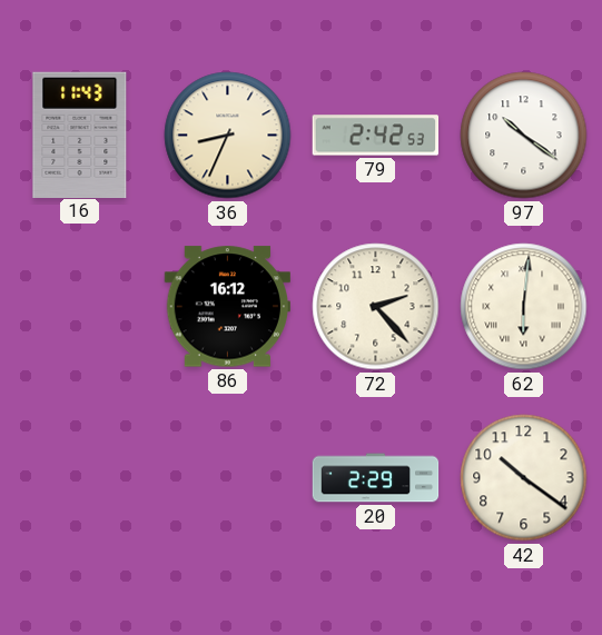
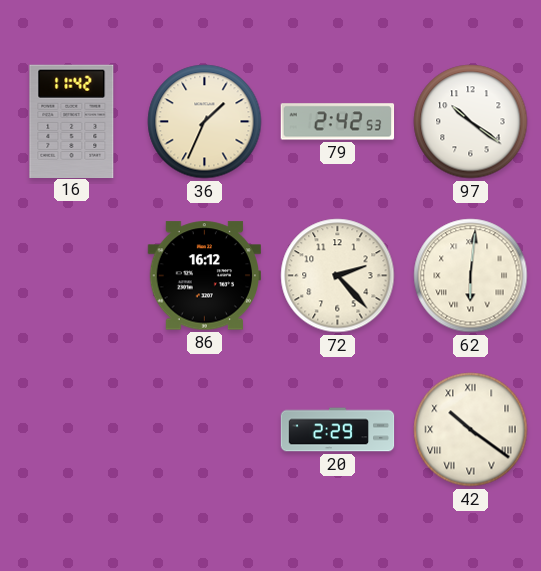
16: 11:43 -> 11:42
36: 8:34 -> 1:34
42 numerals: Arabic -> Roman
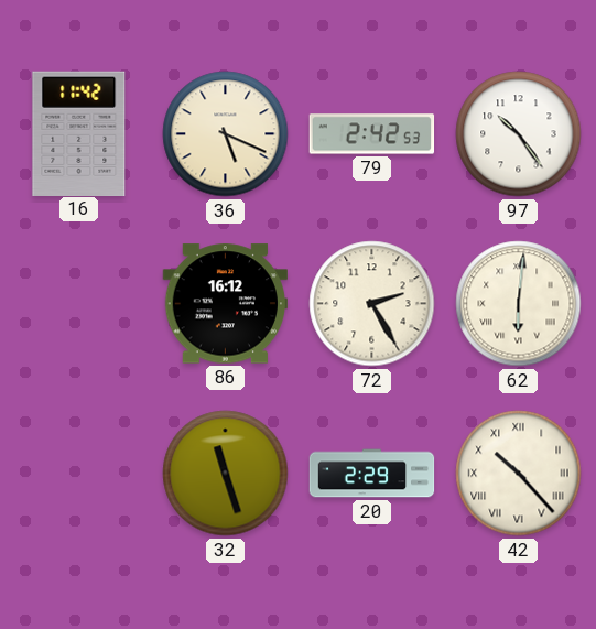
36: 1:34 -> 5:19
97: 10:21 -> 10:24
72: 2:23 -> 2:25
32: none -> 11:27
42: 10:21 -> 10:23
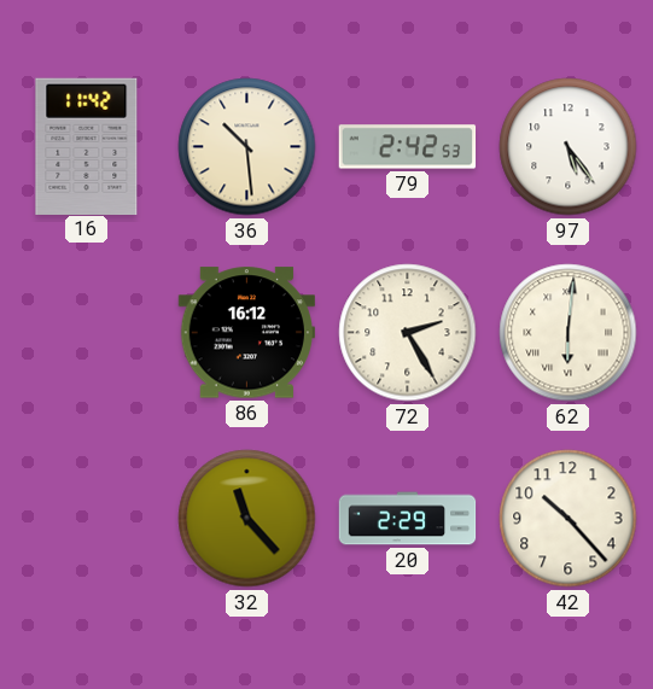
36: 5:19 -> 10:29
97: 10:24 -> 5:24
32: 11:27 -> 11:23
42 numerals: Roman -> Arabic
